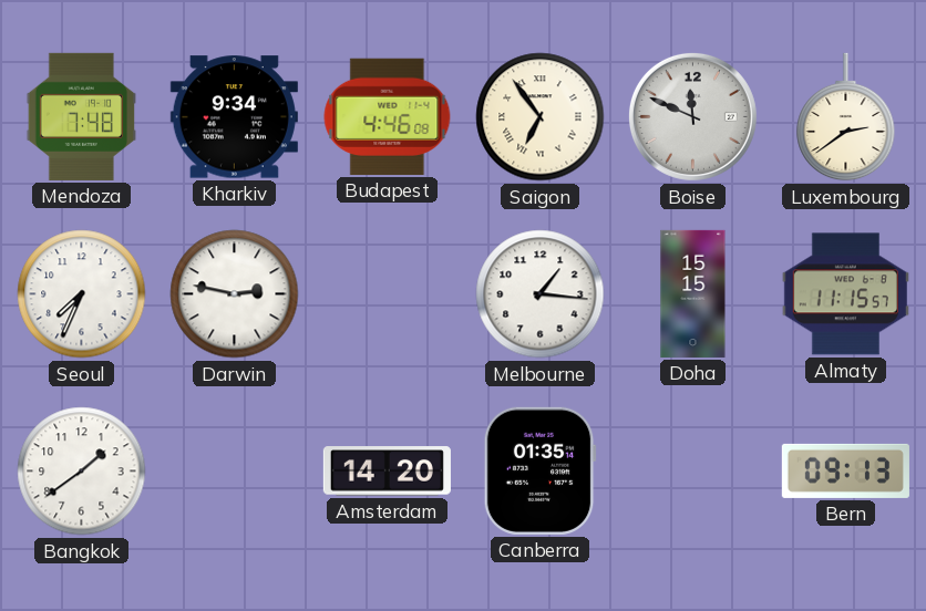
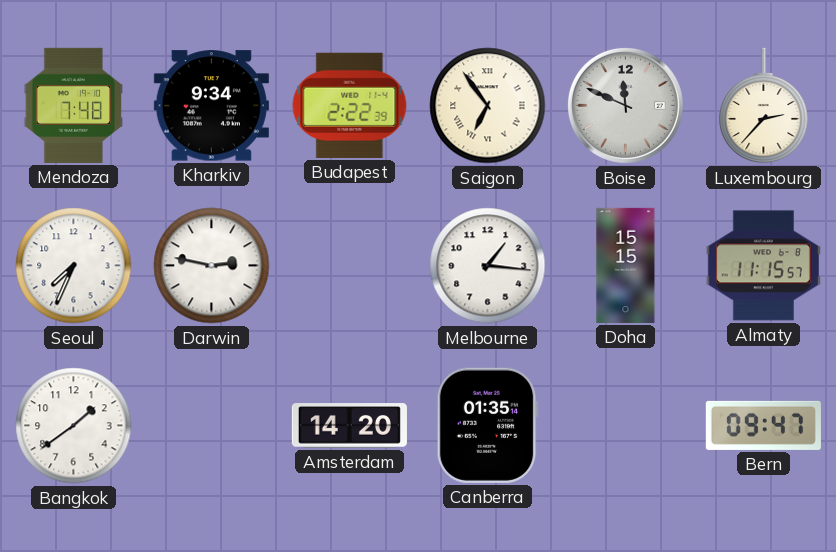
Budapest: 4:46 -> 2:22
Luxembourg: 2:39 -> 2:37
Bern: 09:13 -> 09:47
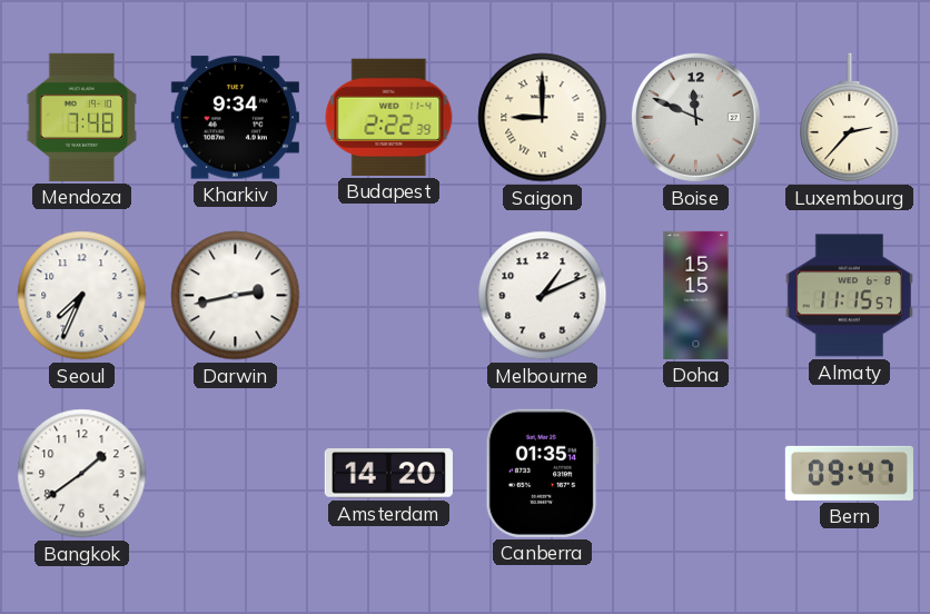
Saigon: 6:54 -> 9:00
Darwin: 2:47 -> 2:43
Melbourne: 1:16 -> 1:11
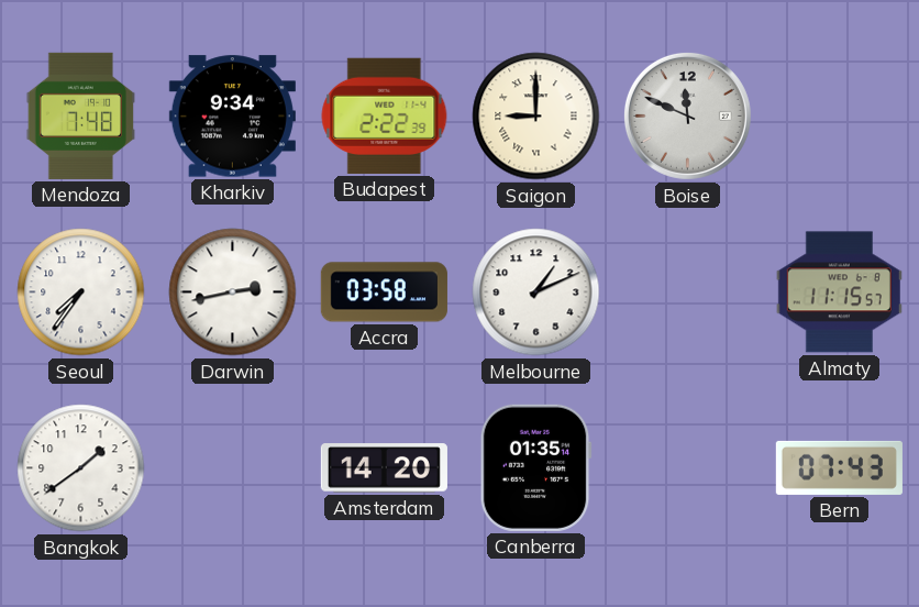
Luxembourg: 2:37 -> none
Seoul: 7:34 -> 7:36
Accra: none -> 03:58
Doha: 15:15 -> none
Bern: 09:47 -> 07:43
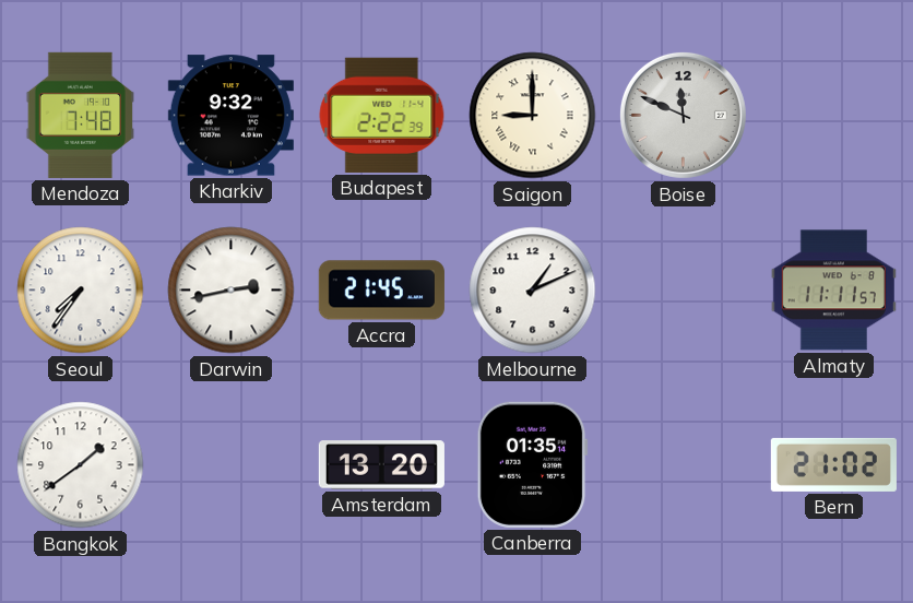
Kharkiv: 9:34 -> 9:32
Accra: 03:58 -> 21:45
Almaty: 11:15 -> 11:11
Amsterdam: 14:20 -> 13:20
Bern: 07:43 -> 21:02
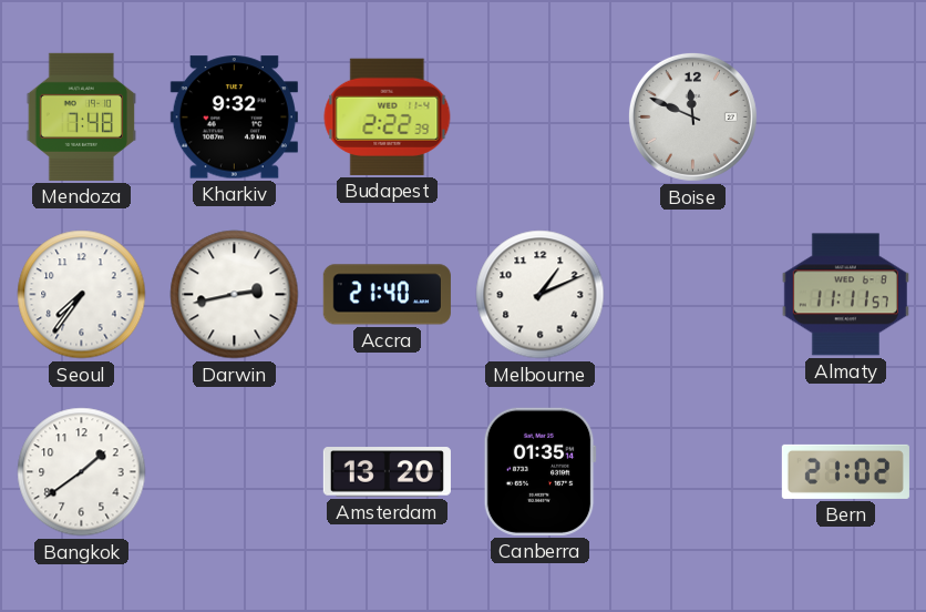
Saigon: 9:00 -> none
Accra: 21:45 -> 21:40
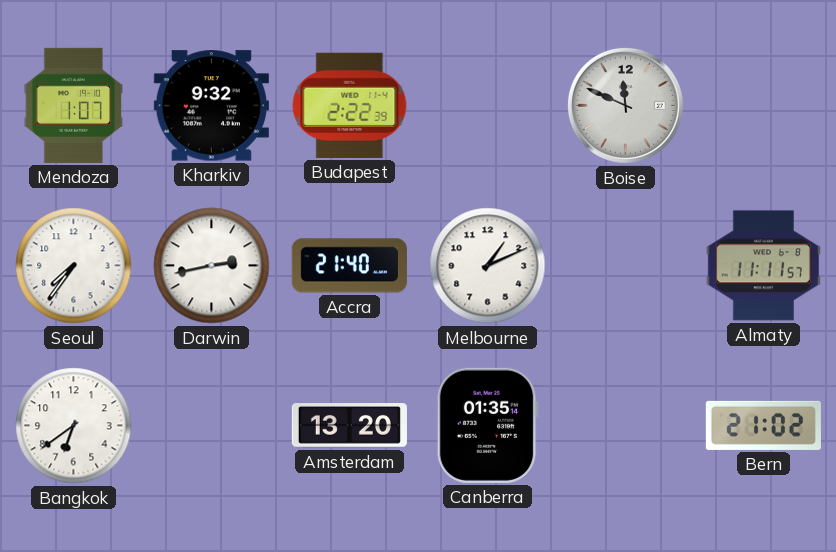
Mendoza: 7:48 -> 1:07
Bangkok: 1:39 -> 6:39
